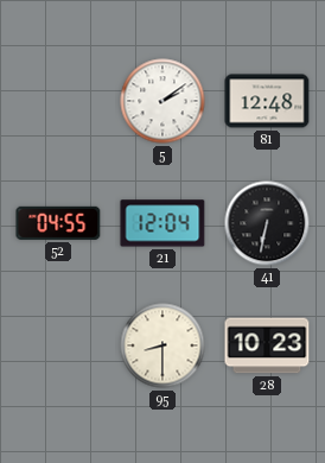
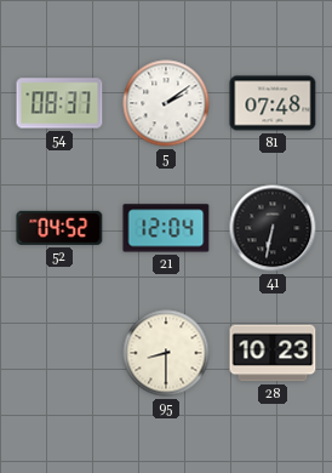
54: none -> 08:37
81: 12:48 -> 07:48
52: 04:55 -> 04:52
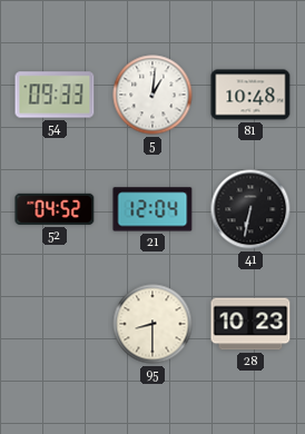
54: 08:37 -> 09:33
5: 2:09 -> 1:01
81: 07:48 -> 10:48
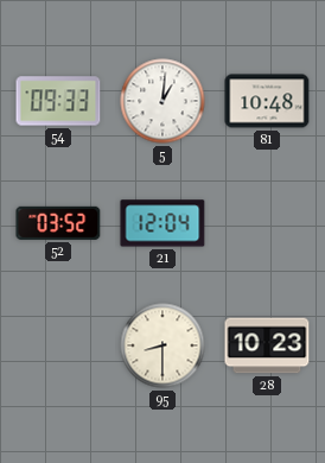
52: 04:52 -> 03:52
41: 6:32 -> none
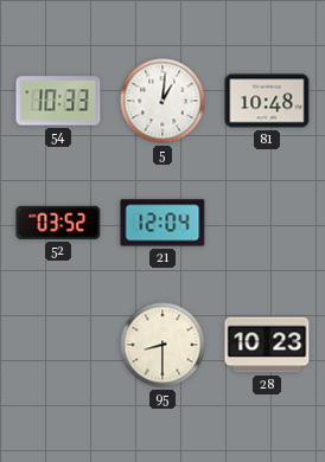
54: 09:33 -> 10:33
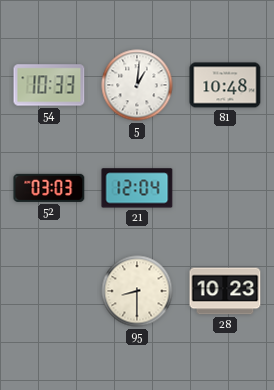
52: 03:52 -> 03:03
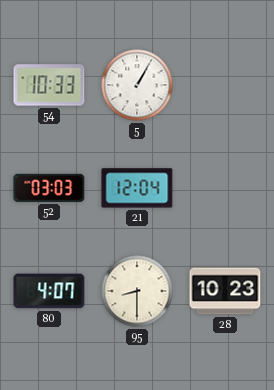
5: 1:01 -> 1:05
81: 10:48 -> none
80: none -> 4:07
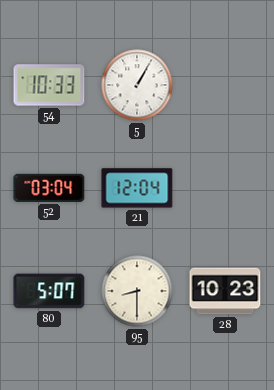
52: 03:03 -> 03:04
80: 4:07 -> 5:07
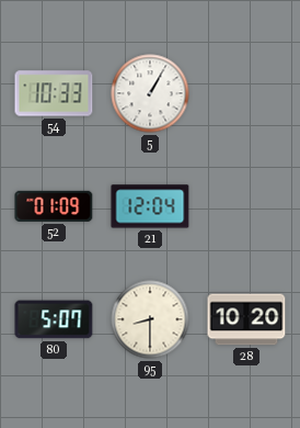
52: 03:04 -> 01:09
28: 10:23 -> 10:20
